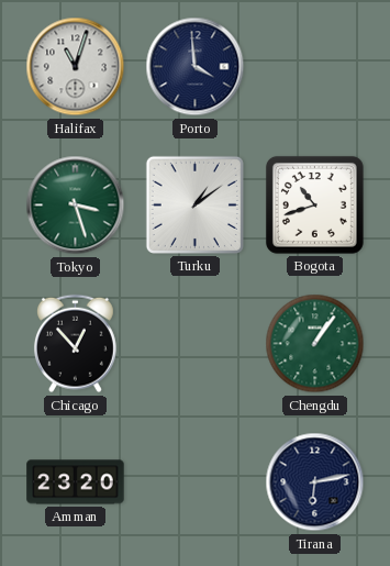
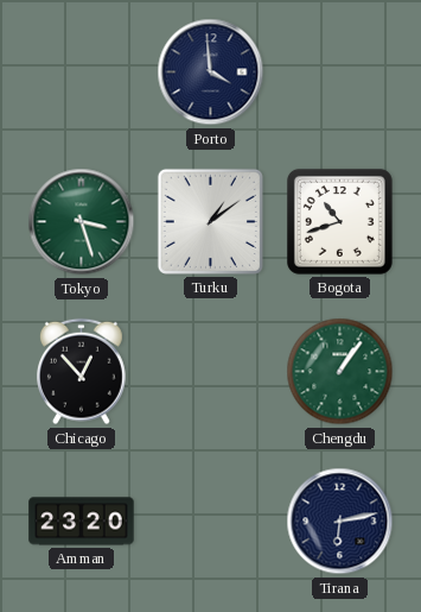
Halifax: 11:03 -> none
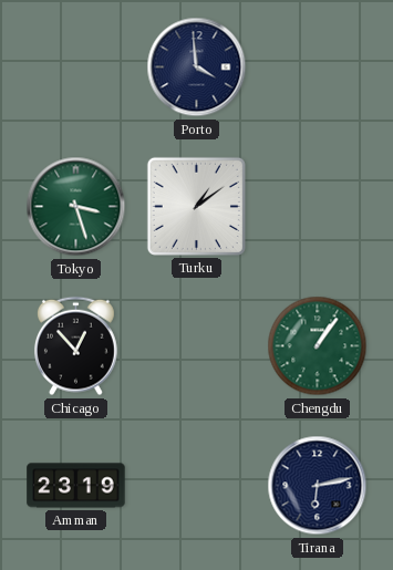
Bogota: 10:42 -> none
Amman: 23:20 -> 23:19
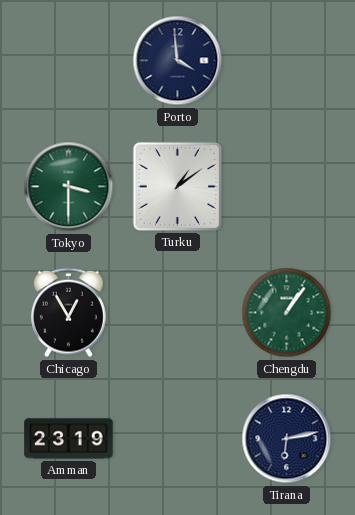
Tokyo: 3:27 -> 3:30
Chicago: 12:53 -> 12:55
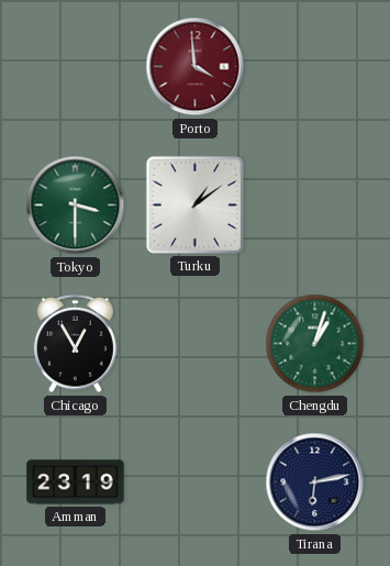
Porto dial: navy -> burgundy
Chengdu: 1:06 -> 1:03
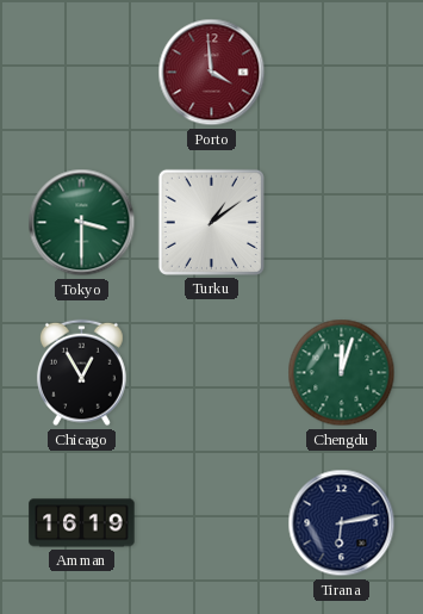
Chengdu: 1:03 -> 12:03
Amman: 23:19 -> 16:19
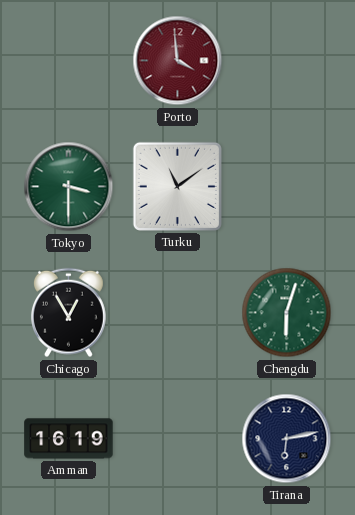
Turku: 1:09 -> 11:09
Chengdu: 12:03 -> 6:03
